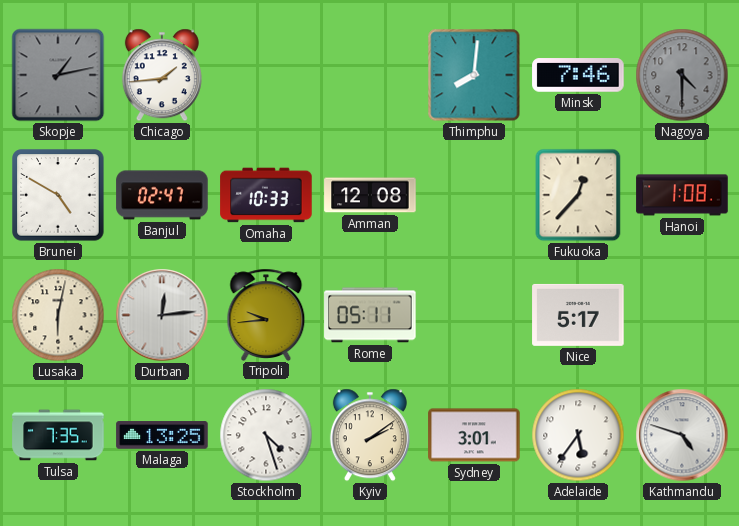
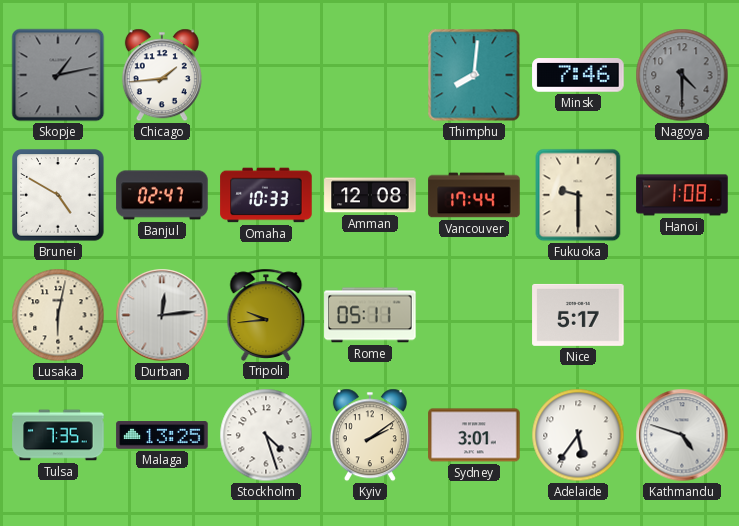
Vancouver: none -> 17:44
Fukuoka: 12:37 -> 9:30
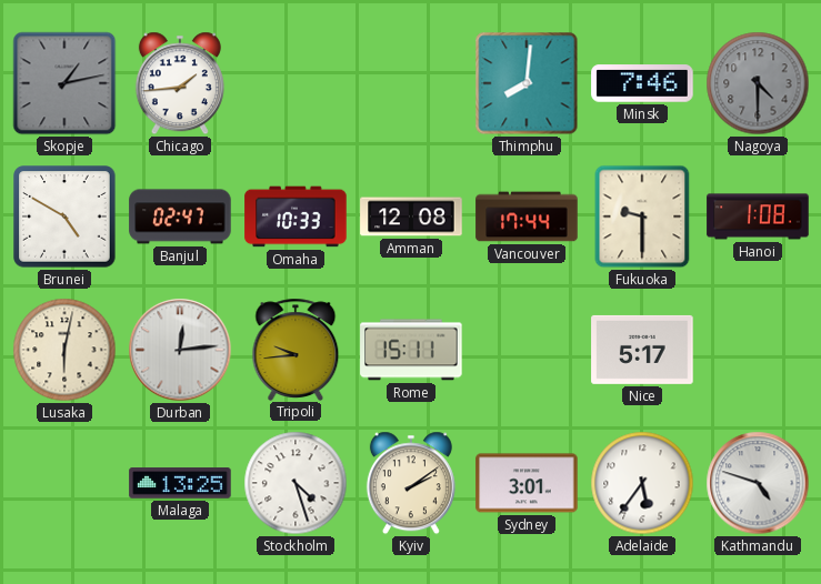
Rome: 05:11 -> 15:11
Tulsa: 7:35 -> none
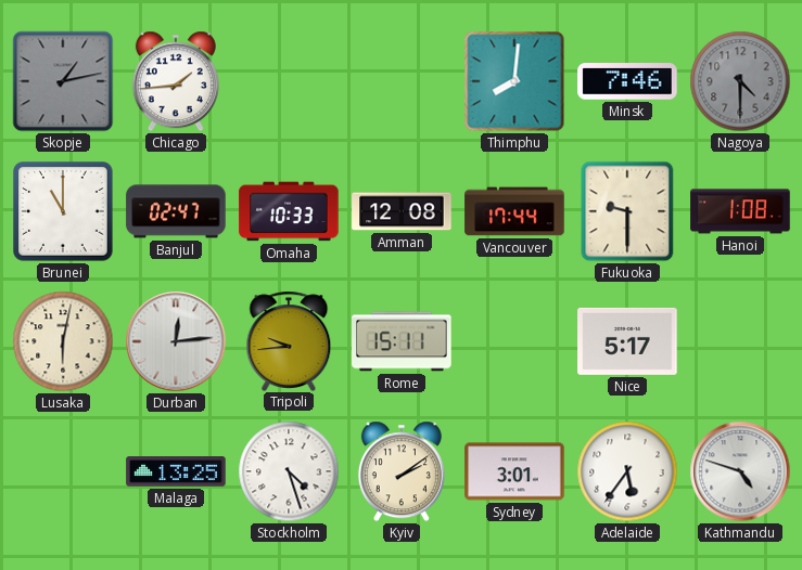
Brunei: 4:50 -> 11:00
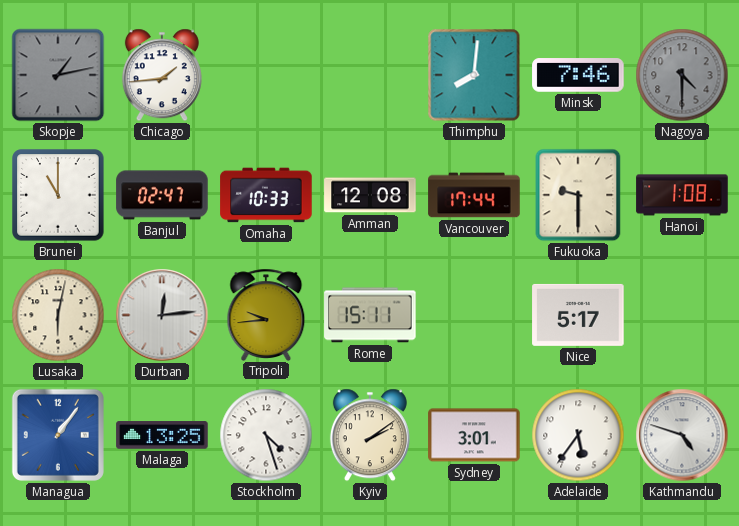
Managua: none -> 1:06
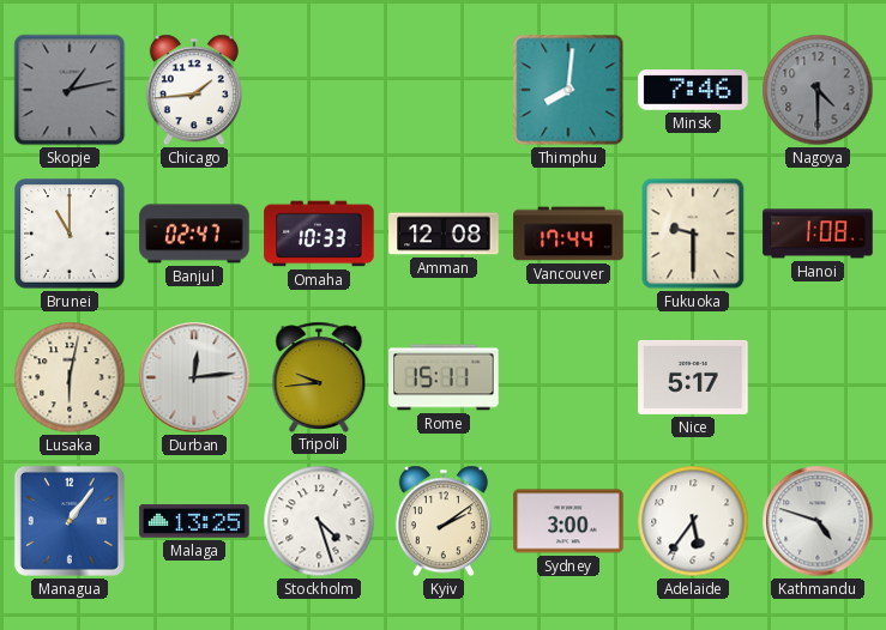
Sydney: 3:01 -> 3:00
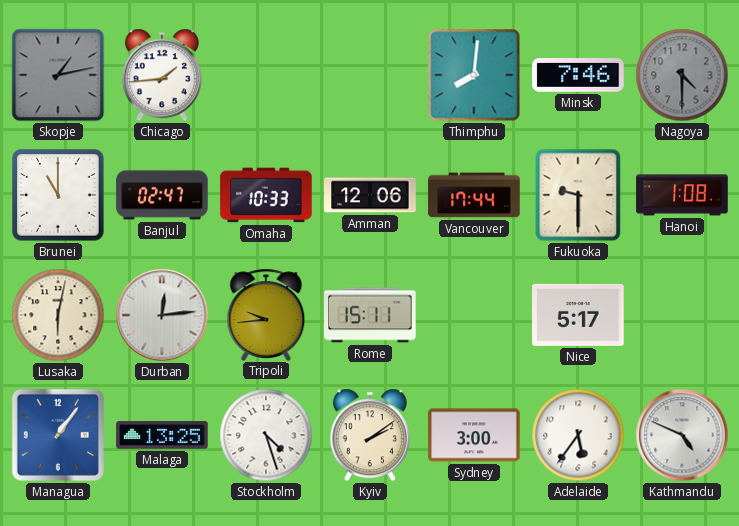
Amman: 12:08 -> 12:06
Kathmandu: 4:48 -> 4:49
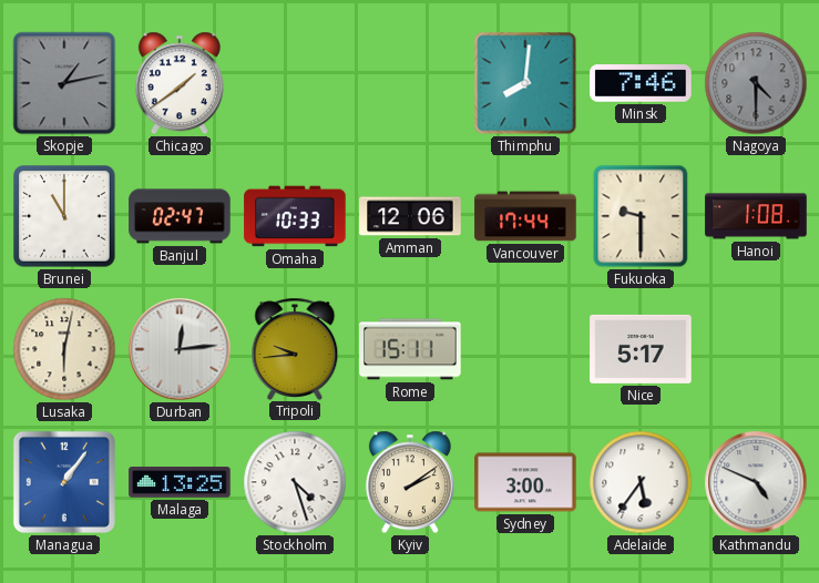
Chicago: 1:44 -> 1:39
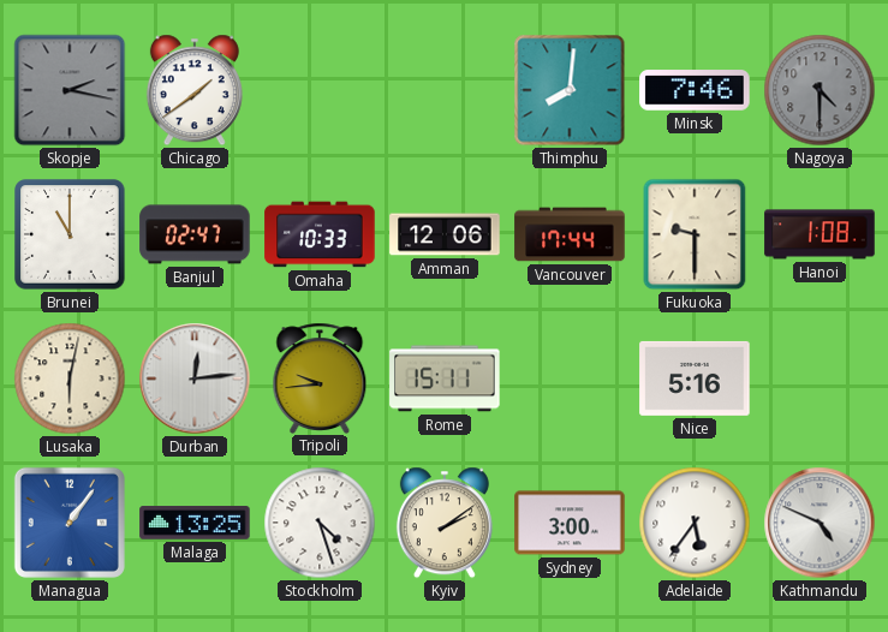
Skopje: 1:13 -> 2:17
Nice: 5:17 -> 5:16
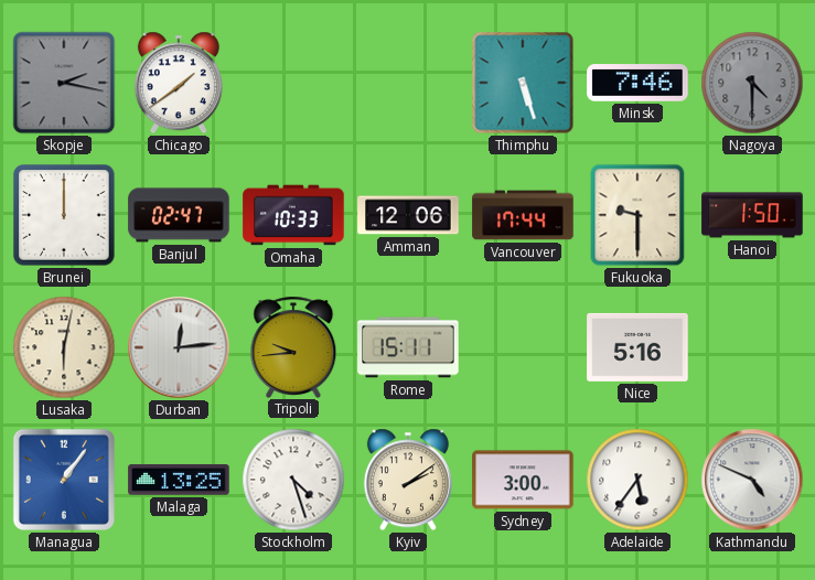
Thimphu: 8:01 -> 5:27
Brunei: 11:00 -> 12:00
Hanoi: 1:08 -> 1:50
